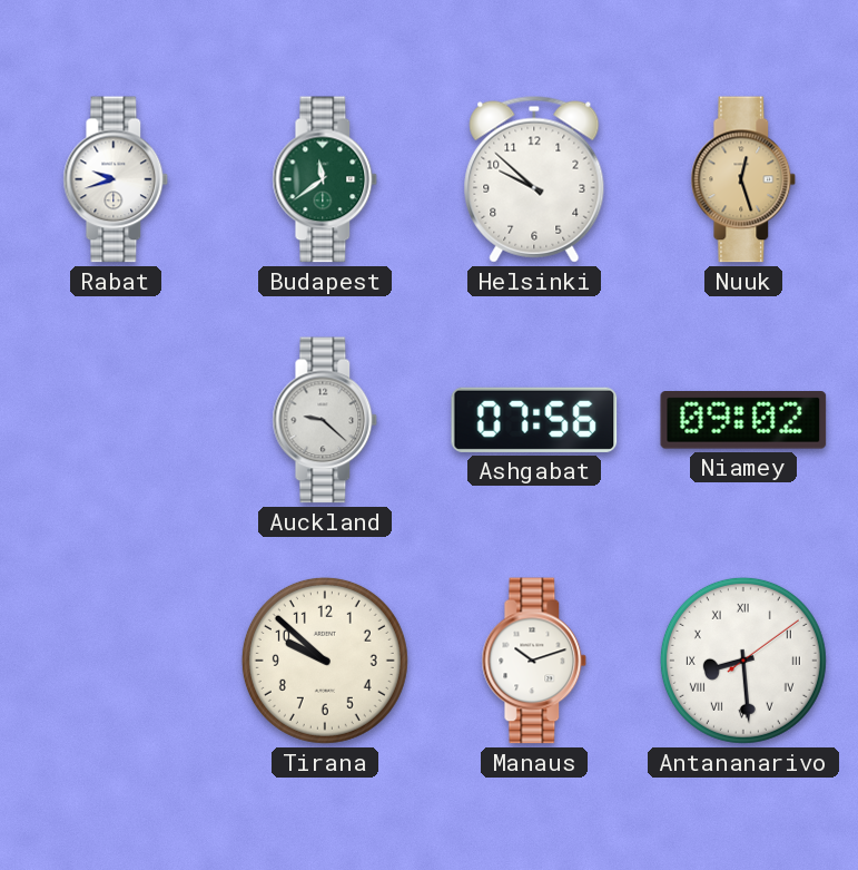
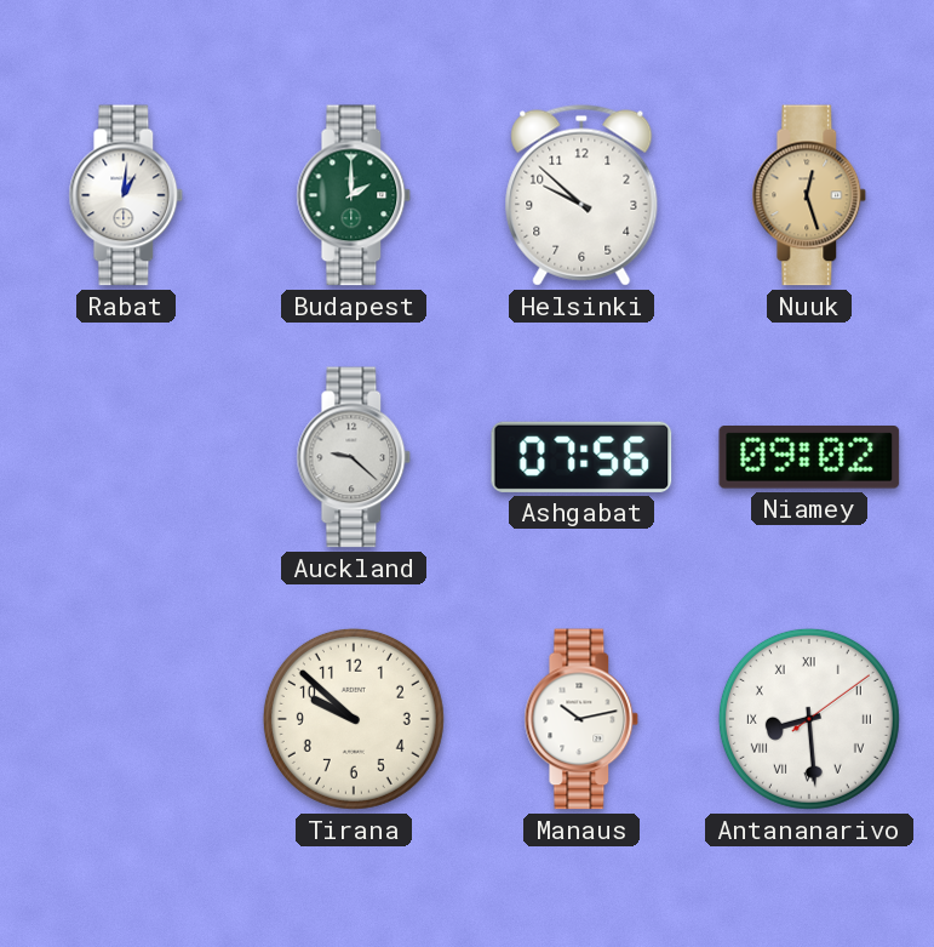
Rabat: 9:42 -> 1:01
Budapest: 11:39 -> 2:00
Manaus: 10:12 -> 10:13
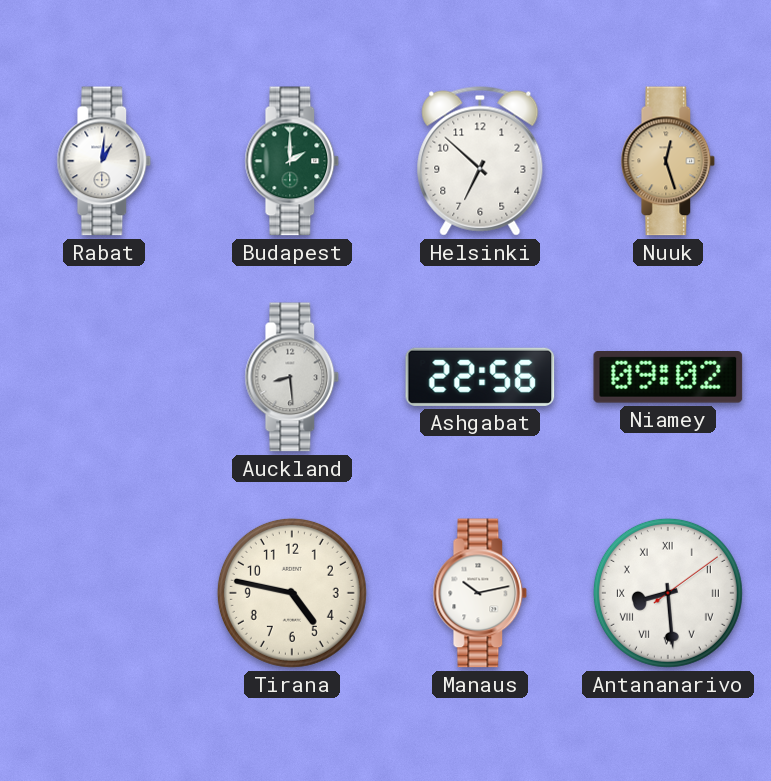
Helsinki: 9:52 -> 6:52
Auckland: 9:22 -> 8:29
Ashgabat: 07:56 -> 22:56
Tirana: 9:52 -> 4:47
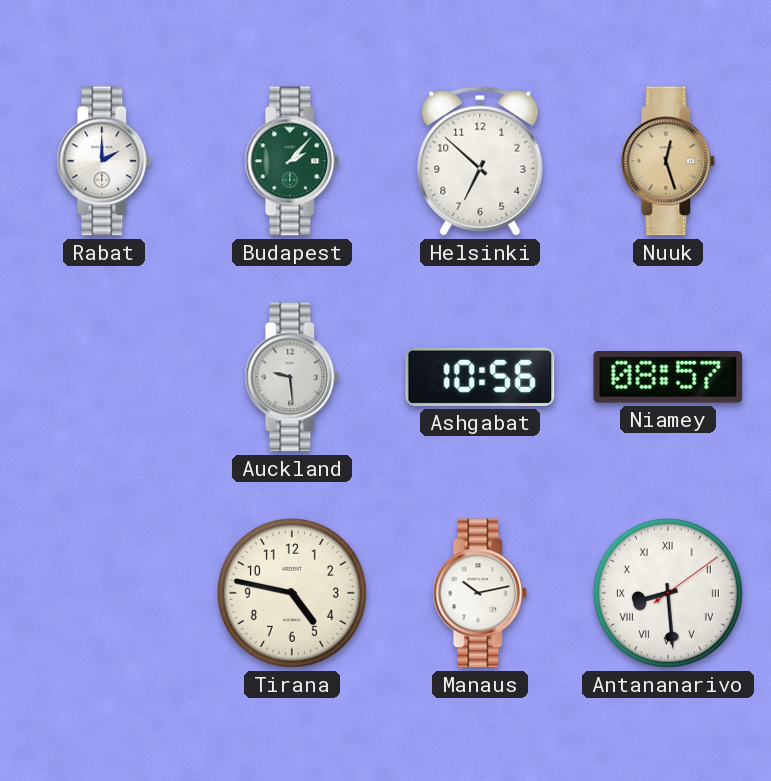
Rabat: 1:01 -> 2:00
Budapest: 2:00 -> 2:07
Auckland: 8:29 -> 9:29
Ashgabat: 22:56 -> 10:56
Niamey: 09:02 -> 08:57
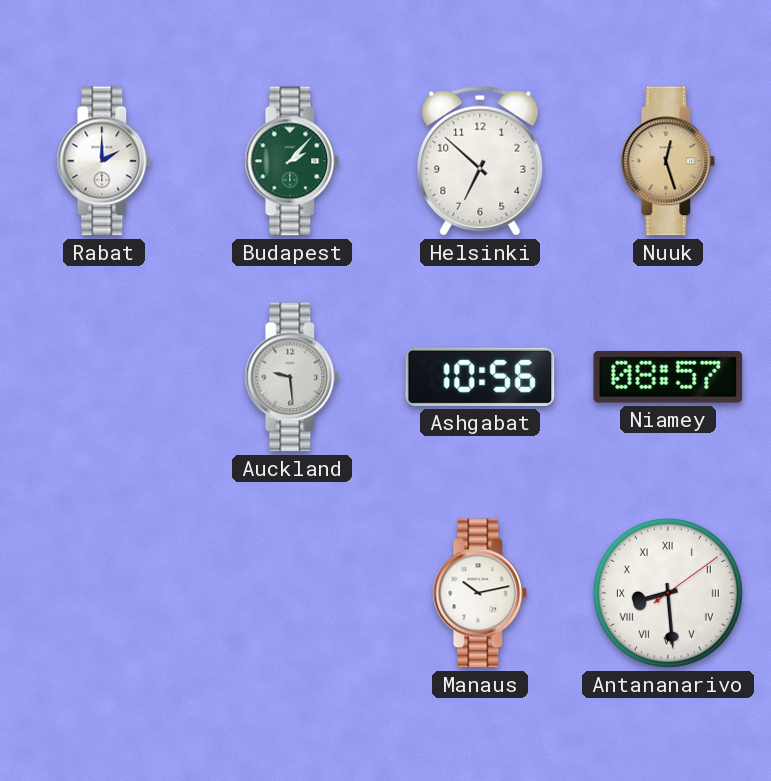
Tirana: 4:47 -> none
